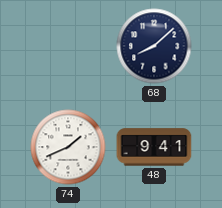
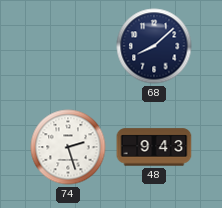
74: 1:41 -> 2:27
48: 9:41 -> 9:43
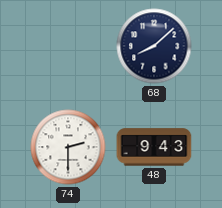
74: 2:27 -> 2:30
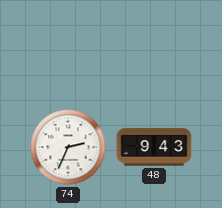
68: 8:08 -> none
74: 2:30 -> 2:34
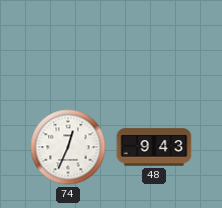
74: 2:34 -> 12:34
